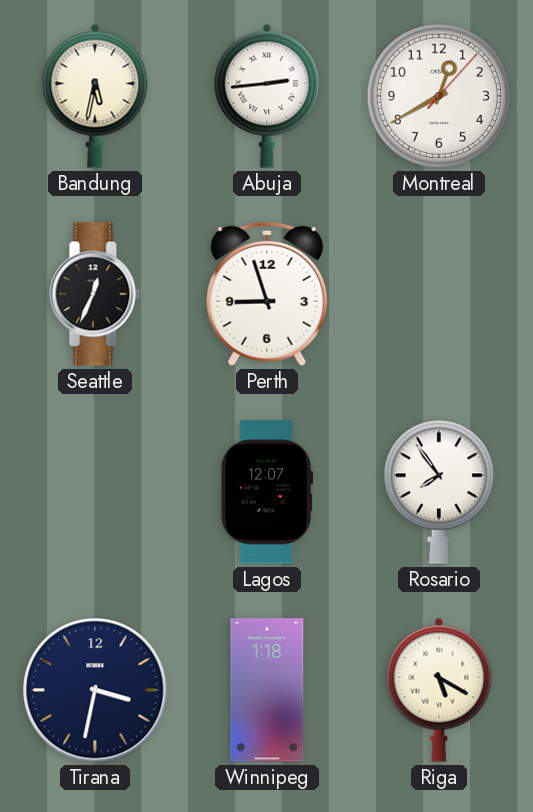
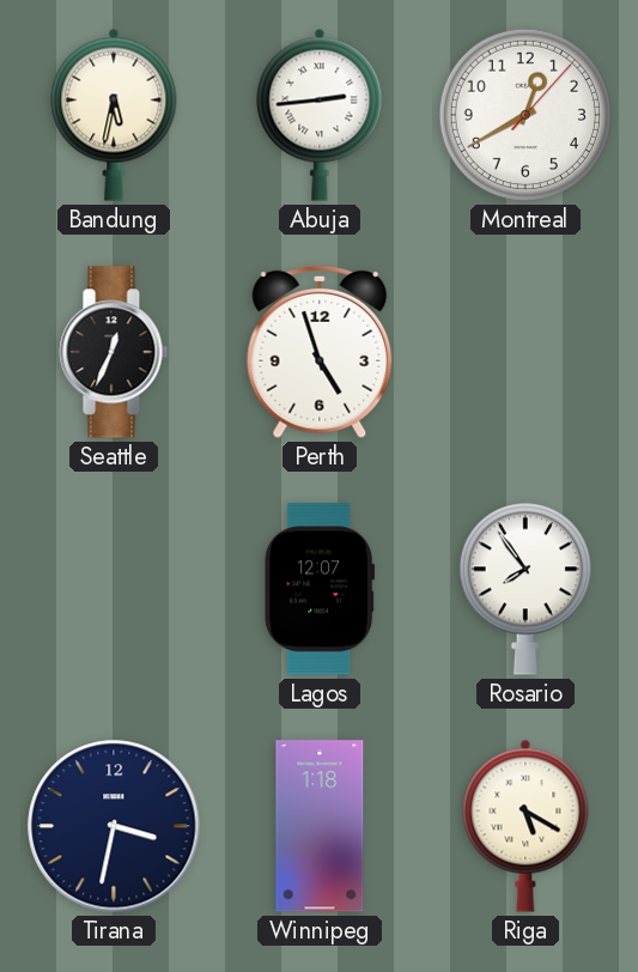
Perth: 8:57 -> 4:57
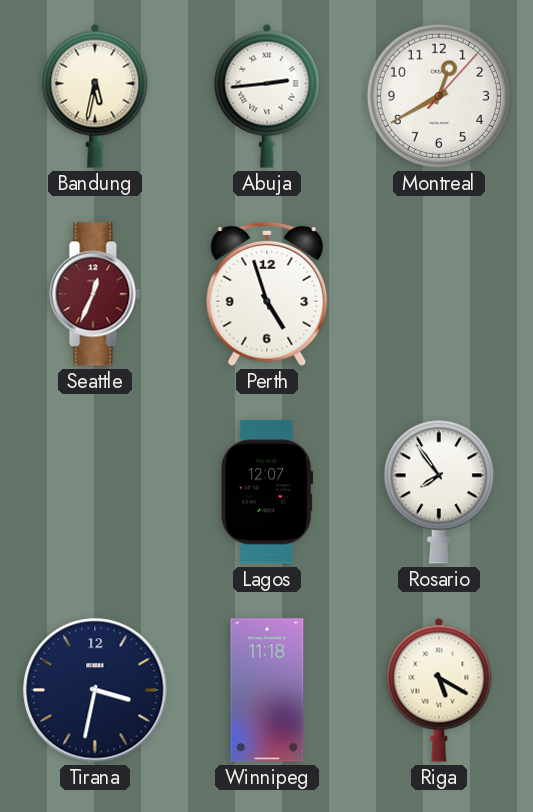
Seattle dial: black -> burgundy
Winnipeg: 1:18 -> 11:18
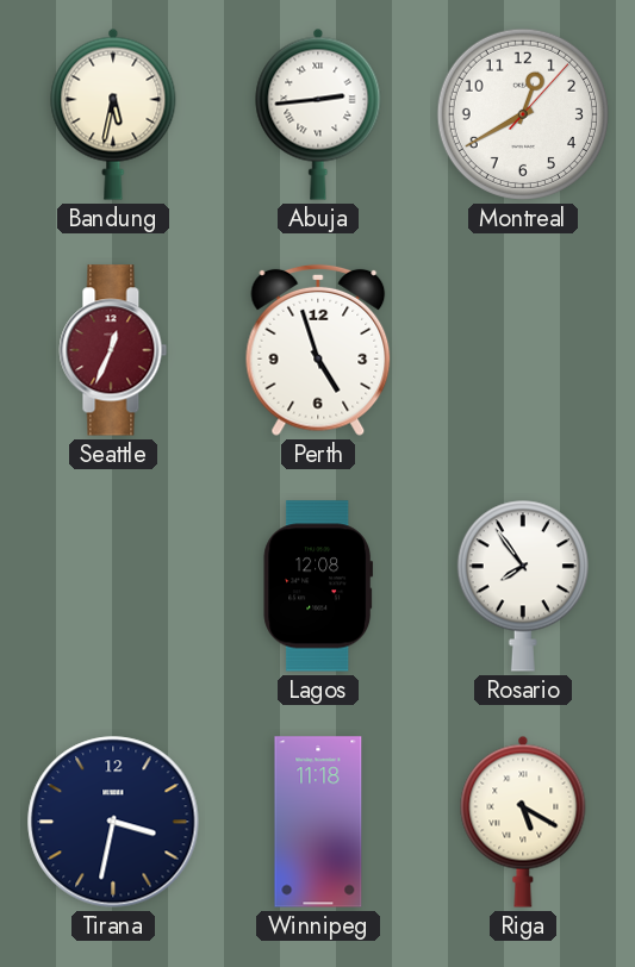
Lagos: 12:07 -> 12:08
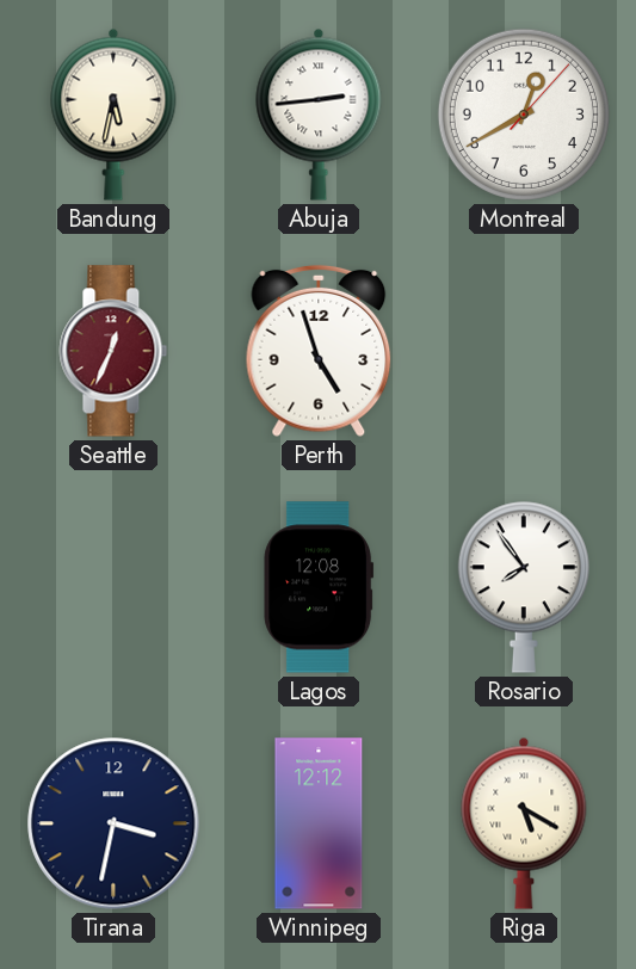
Winnipeg: 11:18 -> 12:12
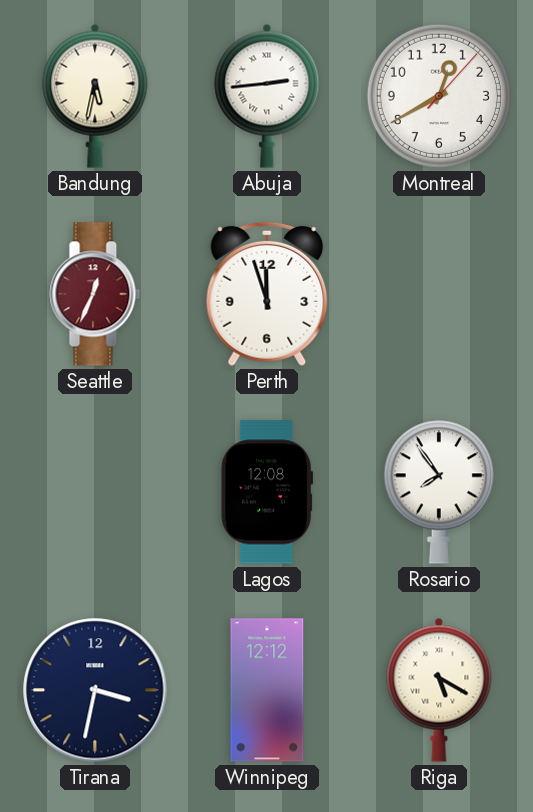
Perth: 4:57 -> 11:57
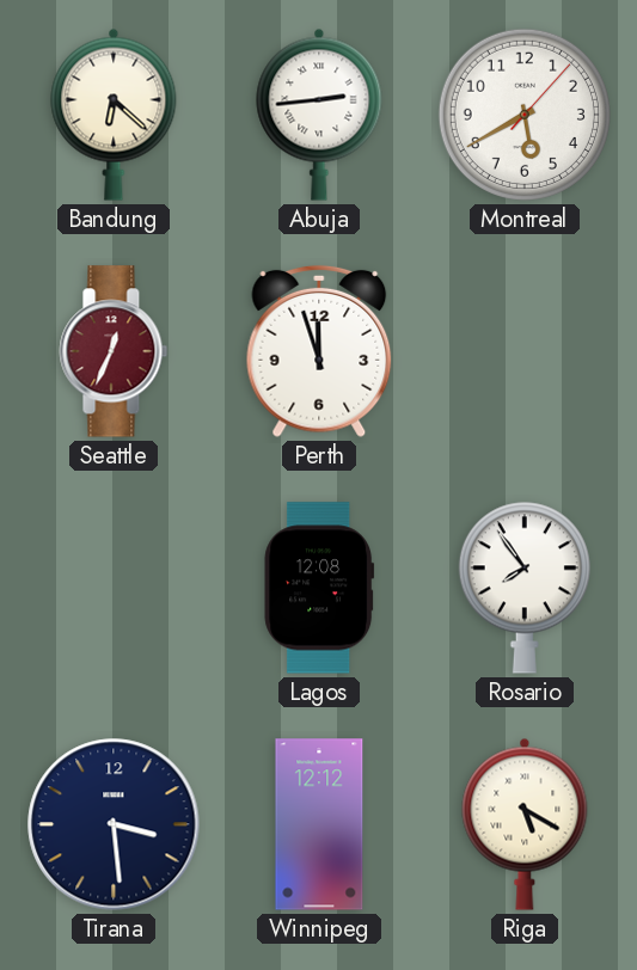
Bandung: 5:32 -> 6:22
Montreal: 12:40 -> 5:40
Tirana: 3:32 -> 3:29
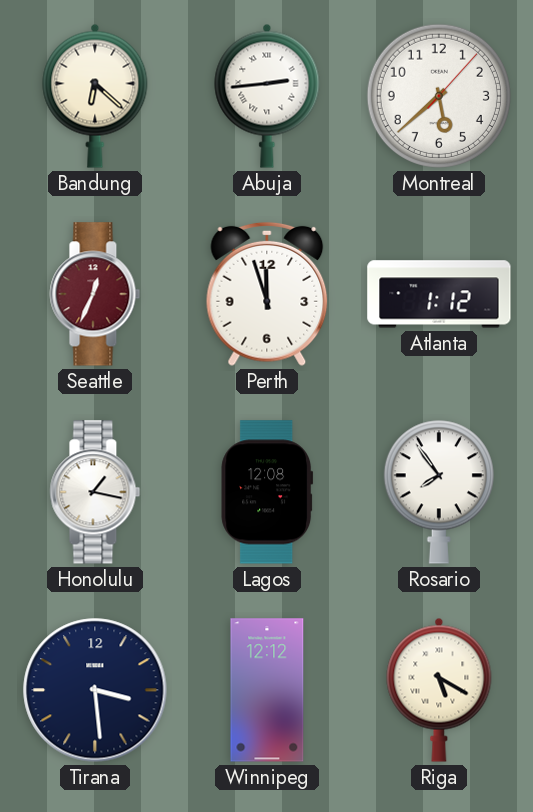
Montreal: 5:40 -> 5:38
Atlanta: none -> 1:12
Honolulu: none -> 1:17
